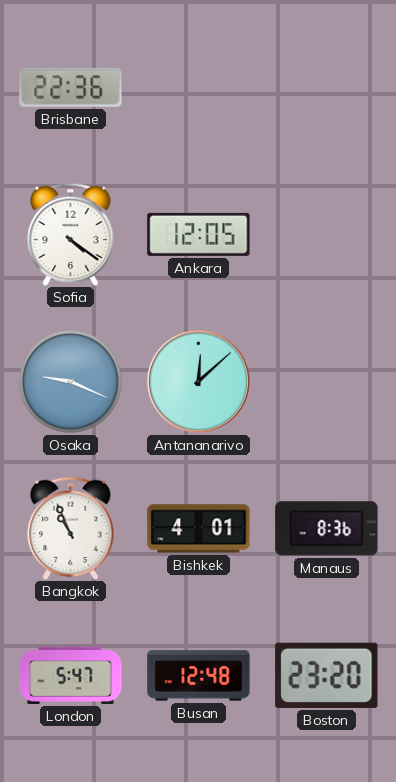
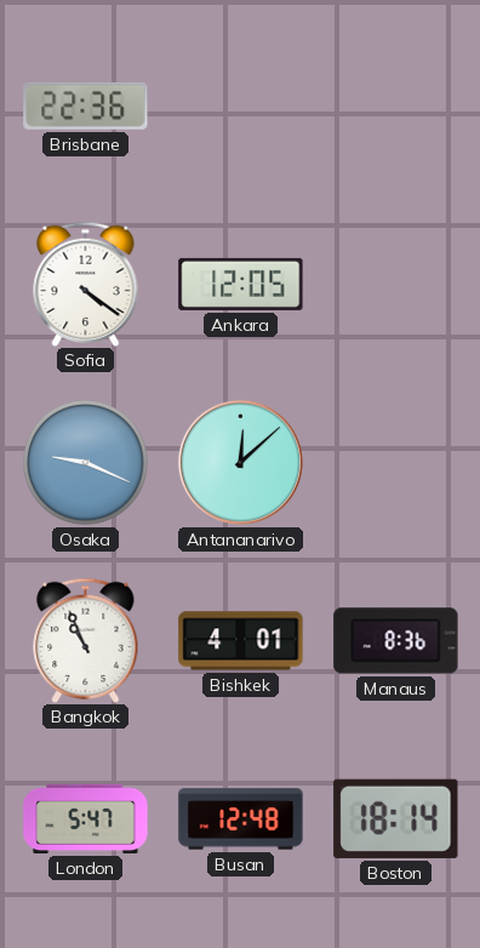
Boston: 23:20 -> 18:14
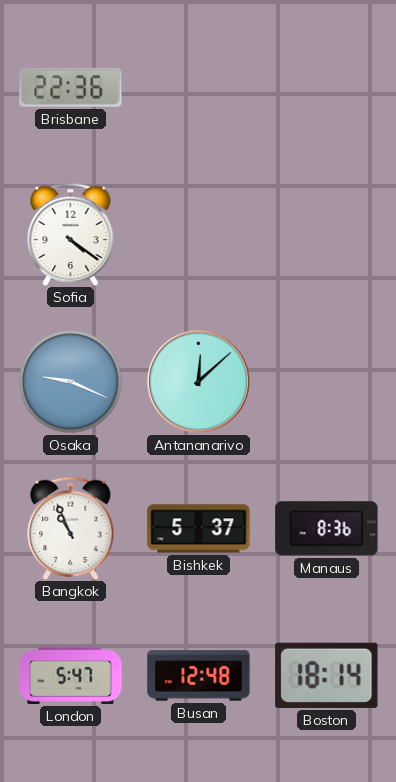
Ankara: 12:05 -> none
Bishkek: 4:01 -> 5:37
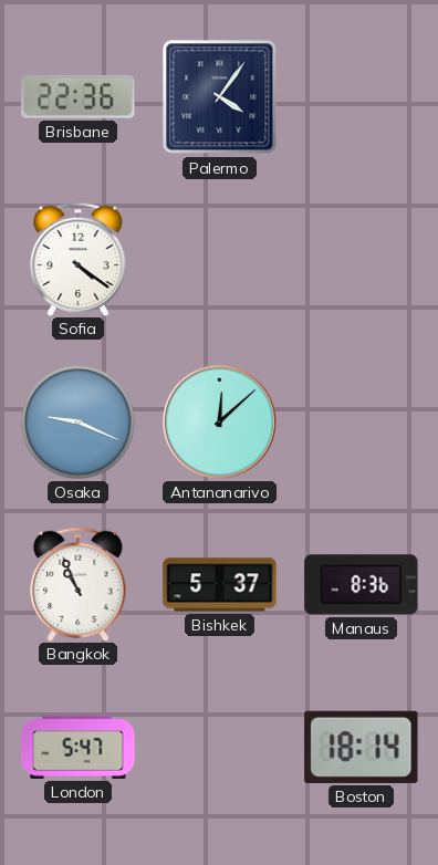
Palermo: none -> 4:06
Busan: 12:48 -> none
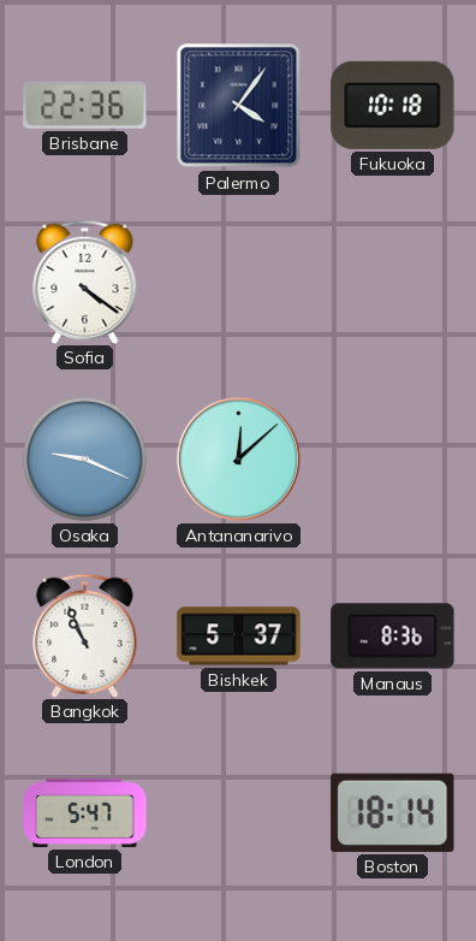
Fukuoka: none -> 10:18
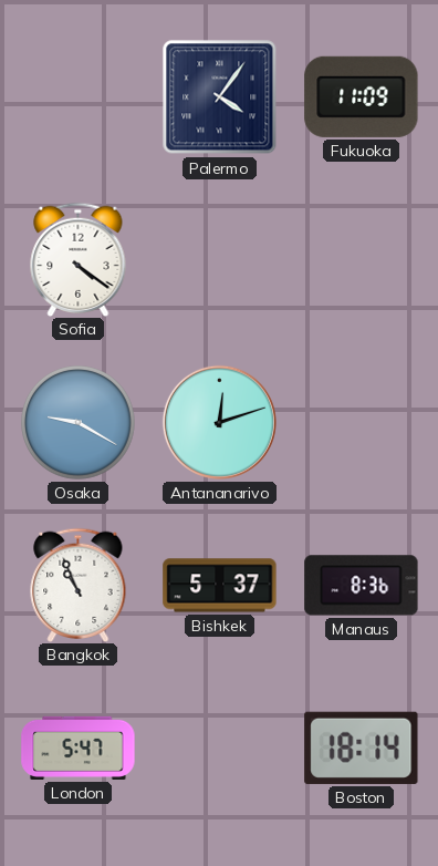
Brisbane: 22:36 -> none
Fukuoka: 10:18 -> 11:09
Osaka: 9:19 -> 9:20
Antananarivo: 12:08 -> 12:12
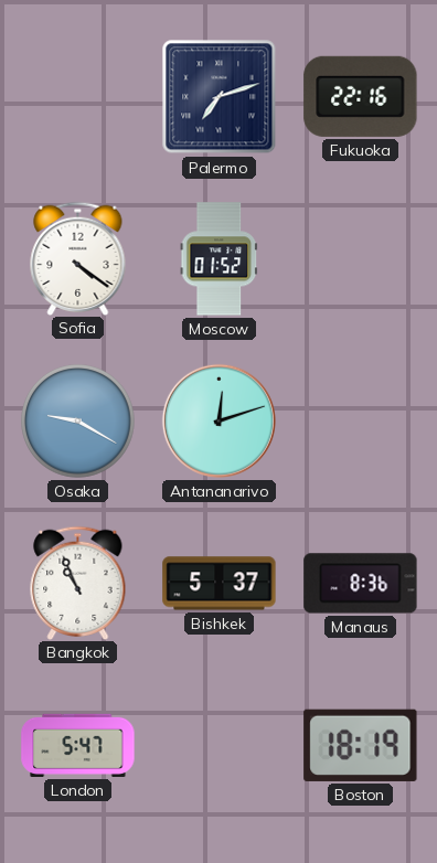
Palermo: 4:06 -> 7:12
Fukuoka: 11:09 -> 22:16
Moscow: none -> 01:52
Boston: 18:14 -> 18:19
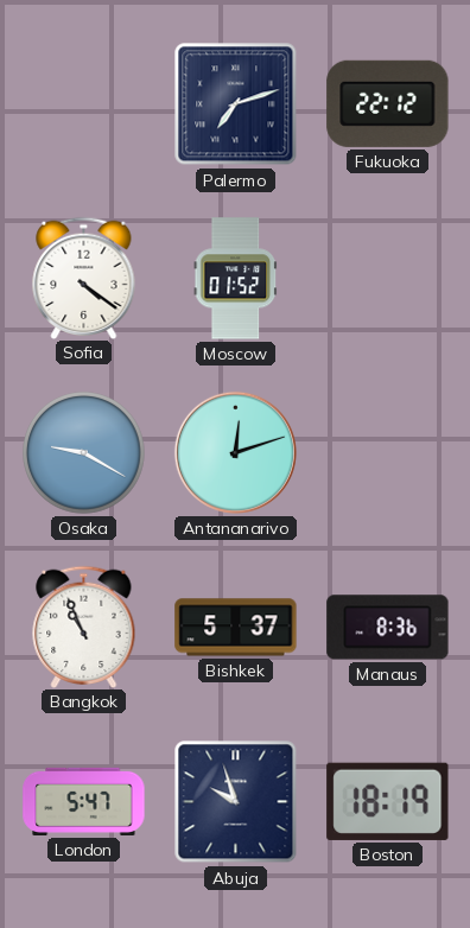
Fukuoka: 22:16 -> 22:12
Abuja: none -> 9:57
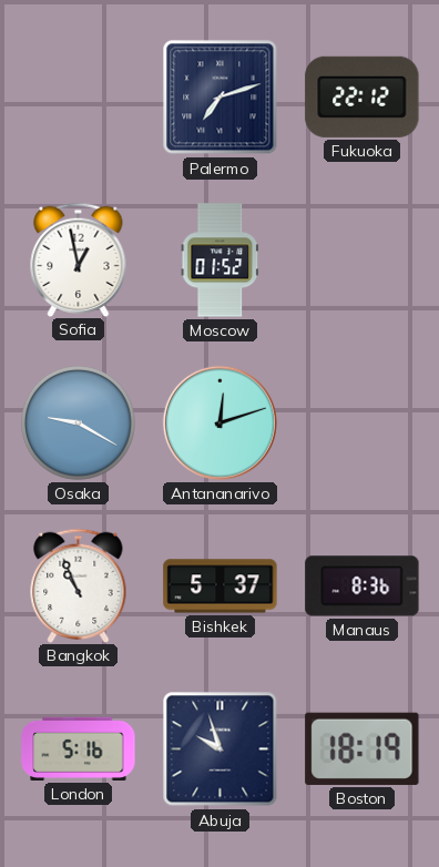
Sofia: 4:21 -> 12:58
London: 5:47 -> 5:16
